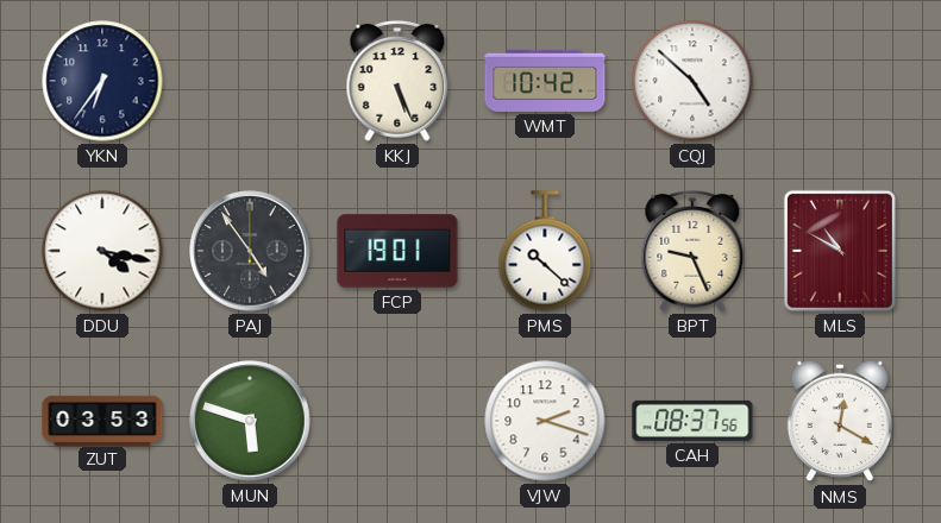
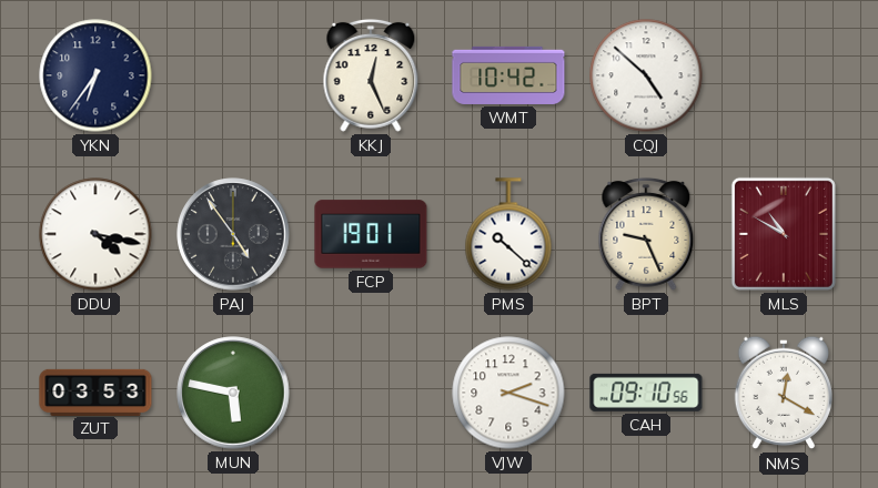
KKJ: 5:26 -> 12:26
MUN: 5:48 -> 5:47
CAH: 08:37 -> 09:10
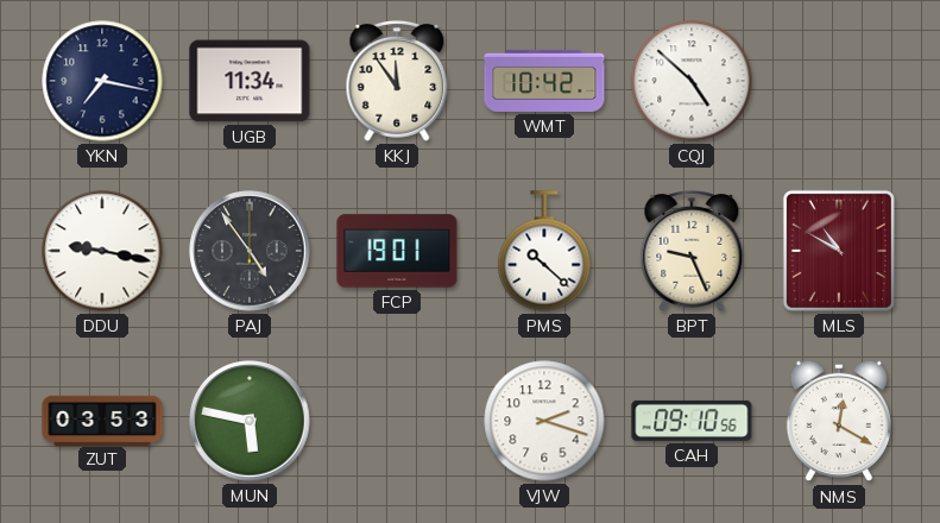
YKN: 6:36 -> 7:17
UGB: none -> 11:34
KKJ: 12:26 -> 11:54
DDU: 4:17 -> 9:17
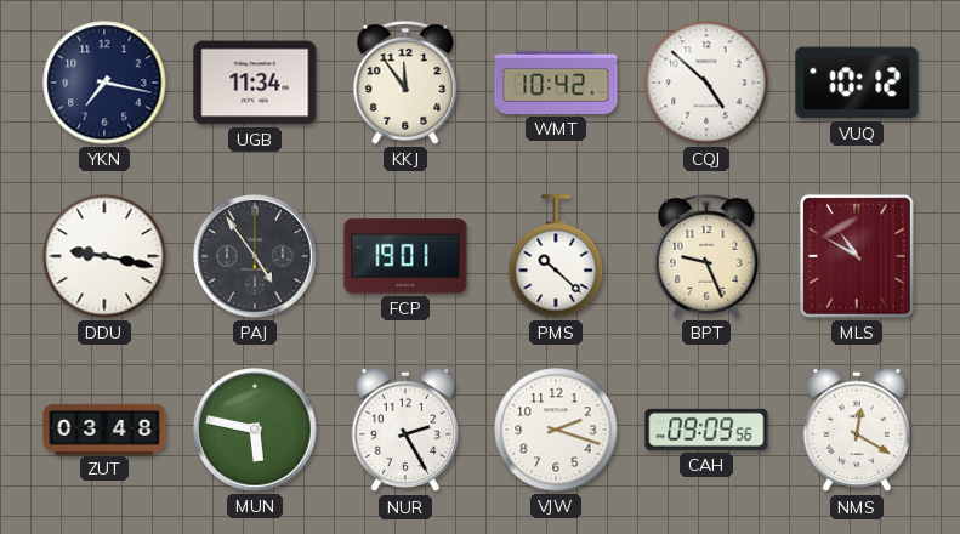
VUQ: none -> 10:12
ZUT: 03:53 -> 03:48
NUR: none -> 2:25
CAH: 09:10 -> 09:09
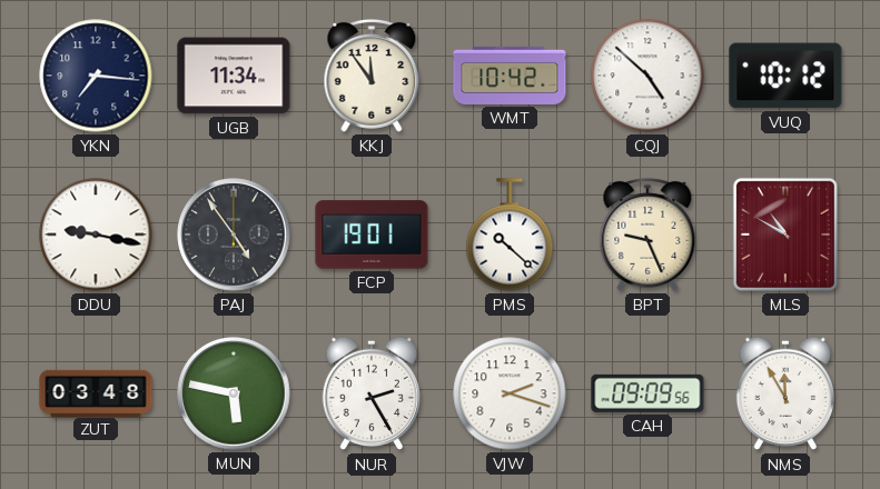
YKN: 7:17 -> 7:16
NMS: 12:20 -> 11:55
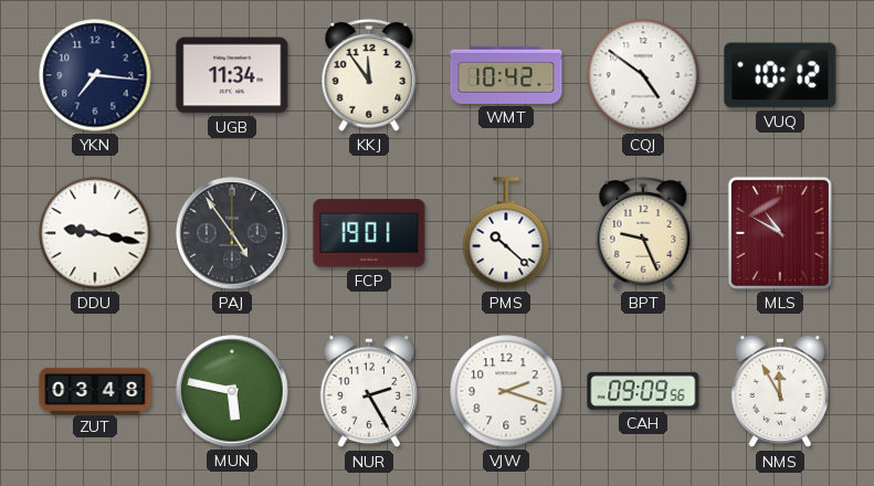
CQJ: 4:52 -> 4:51
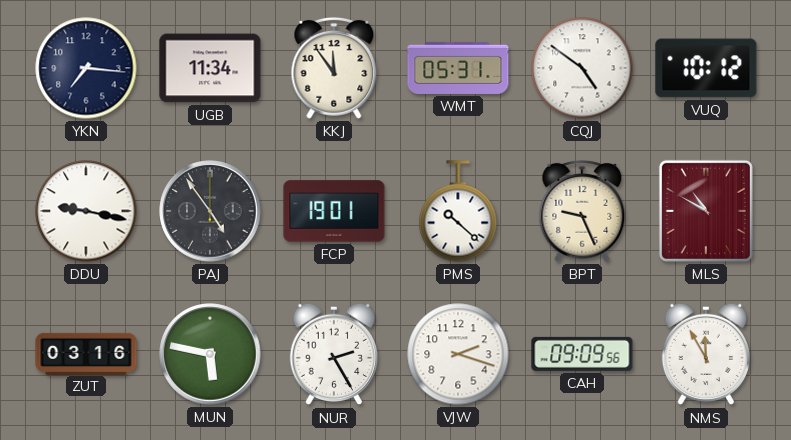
WMT: 10:42 -> 05:31
ZUT: 03:48 -> 03:16
